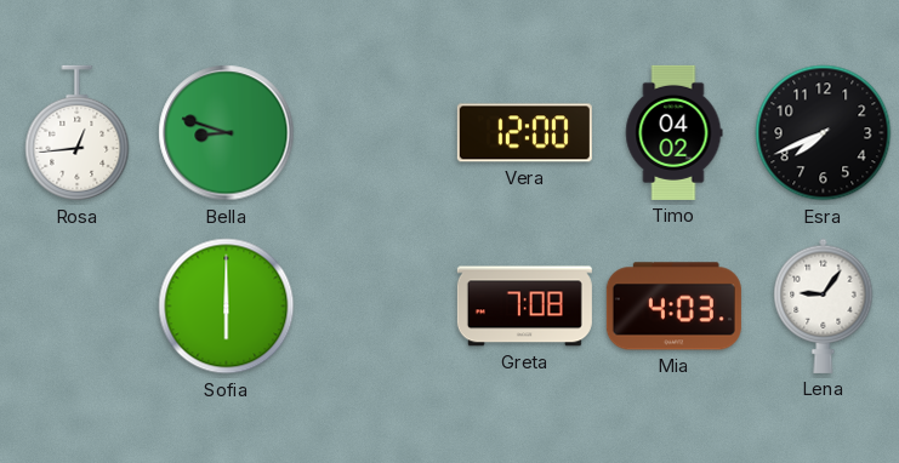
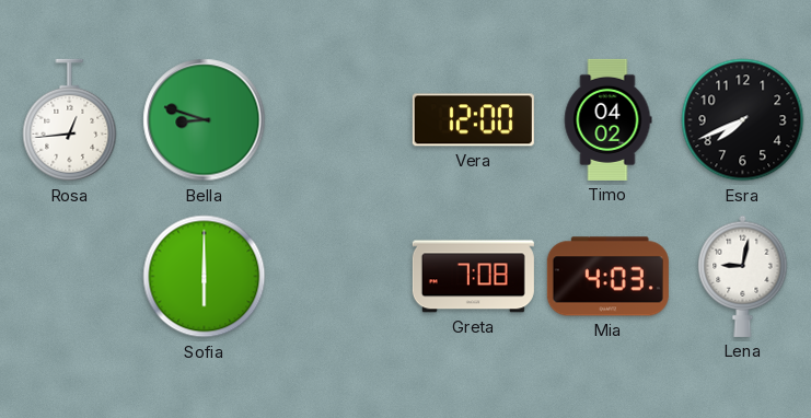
Lena: 9:06 -> 9:02
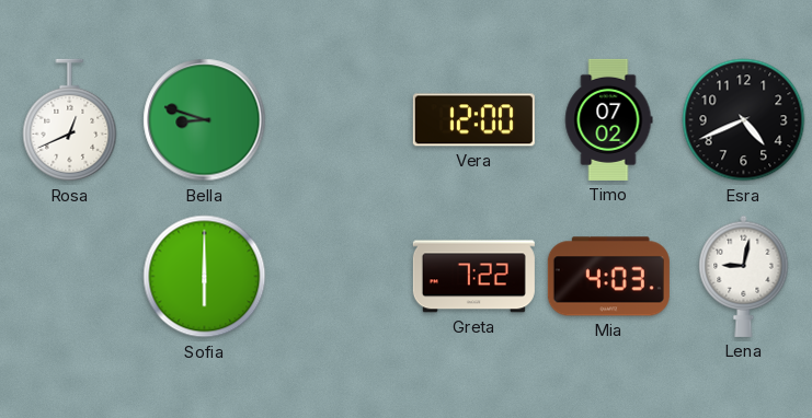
Rosa: 12:44 -> 12:41
Timo: 04:02 -> 07:02
Esra: 7:41 -> 4:41
Greta: 7:08 -> 7:22
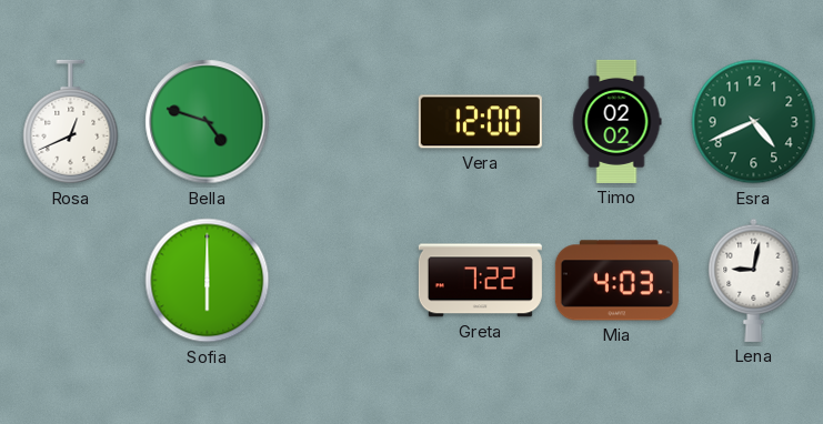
Bella: 8:48 -> 4:48
Timo: 07:02 -> 02:02
Esra dial: black -> green
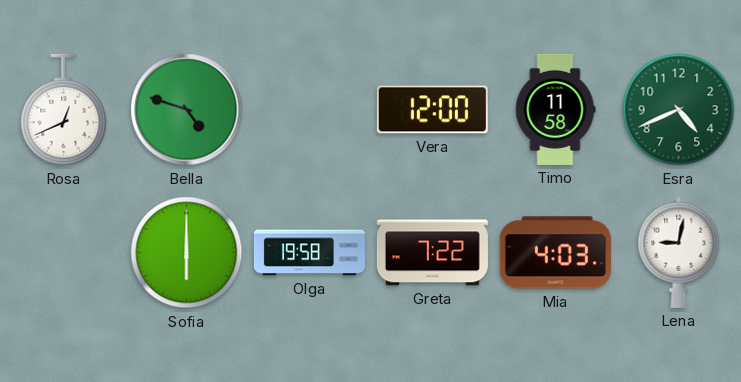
Timo: 02:02 -> 11:58
Olga: none -> 19:58
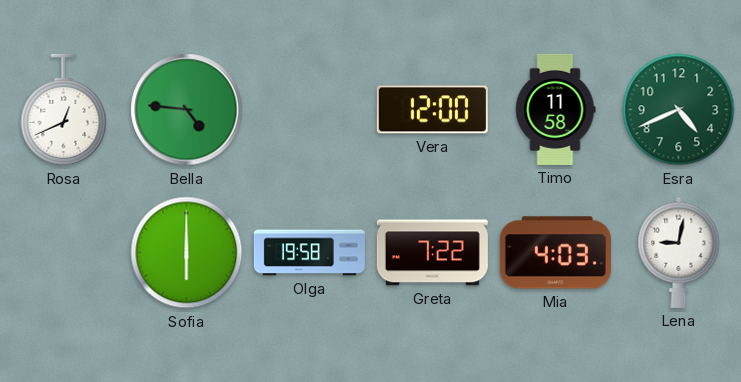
Bella: 4:48 -> 4:46
